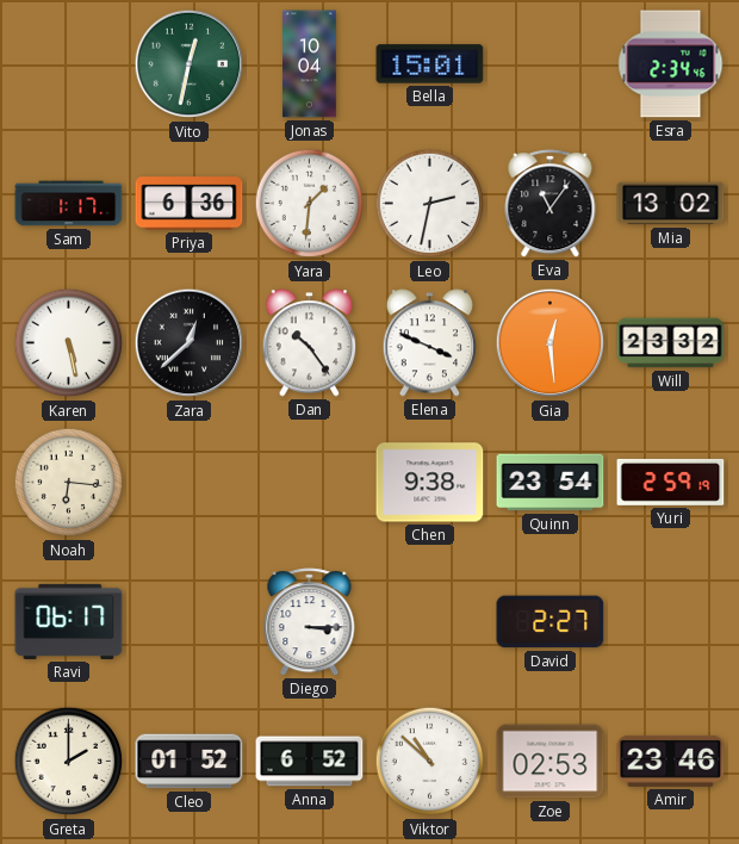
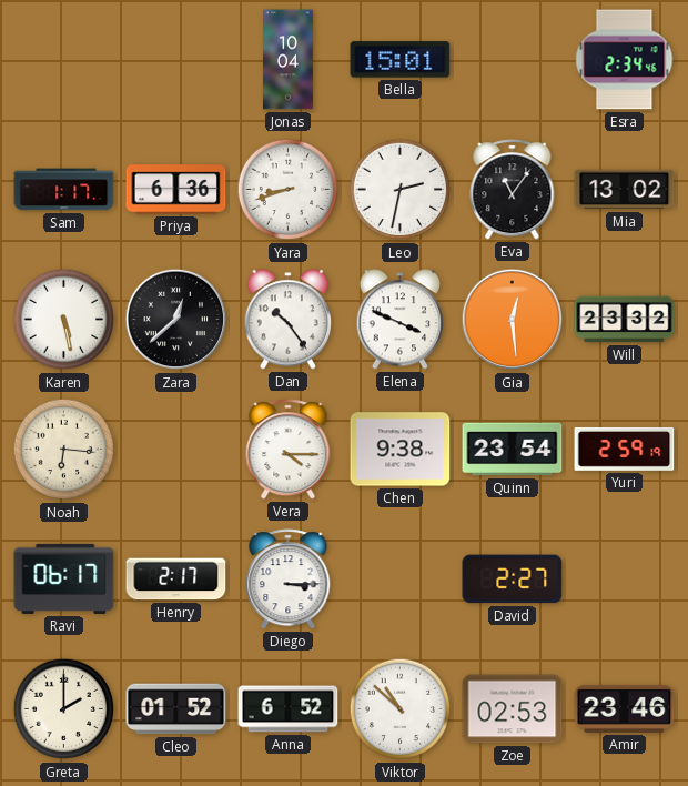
Vito: 12:32 -> none
Yara: 1:31 -> 8:42
Vera: none -> 4:15
Henry: none -> 2:17
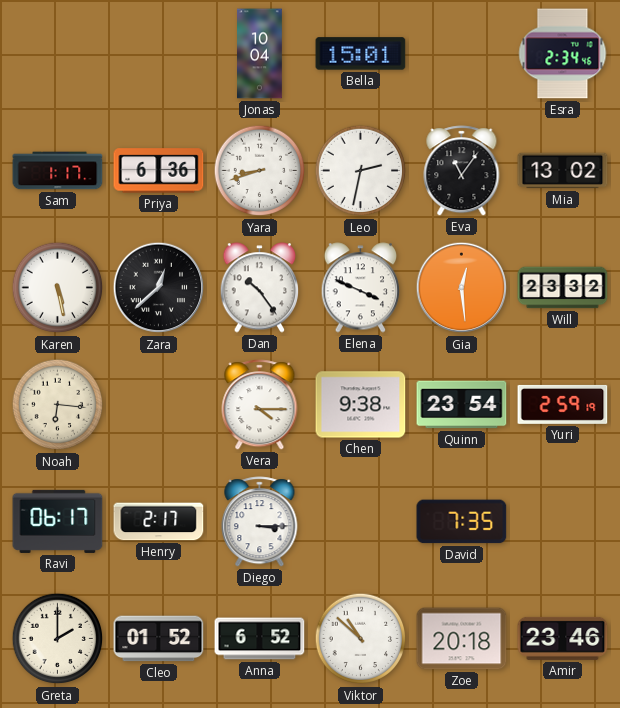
David: 2:27 -> 7:35
Zoe: 02:53 -> 20:18
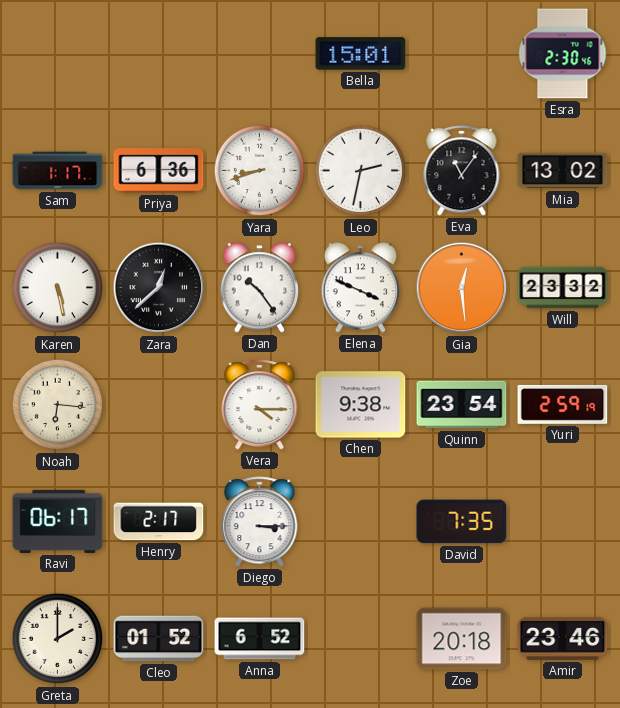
Jonas: 10:04 -> none
Esra: 2:34 -> 2:30
Viktor: 10:52 -> none
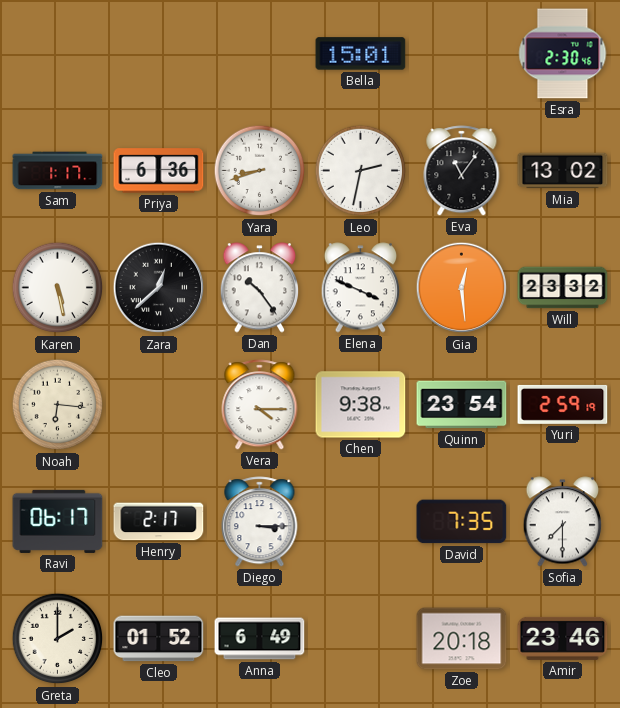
Sofia: none -> 7:30
Anna: 6:52 -> 6:49
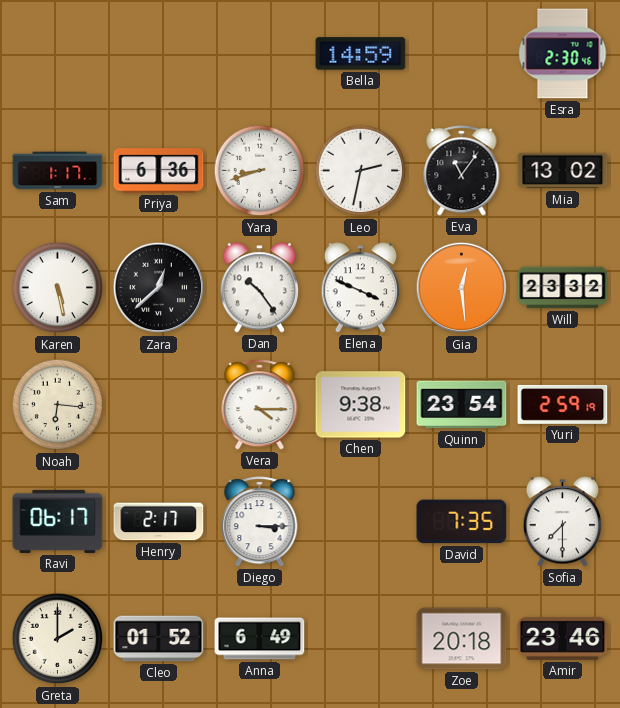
Bella: 15:01 -> 14:59
